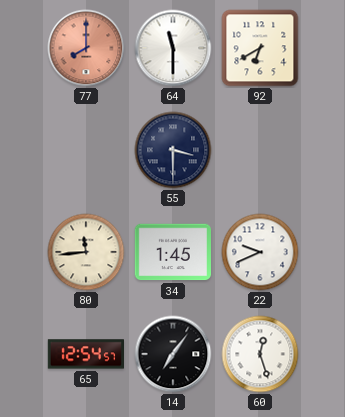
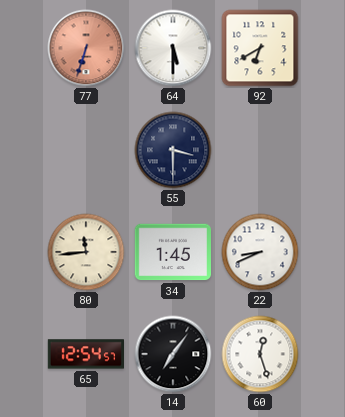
77: 8:00 -> 6:33
64: 11:30 -> 5:30
22: 9:41 -> 8:41
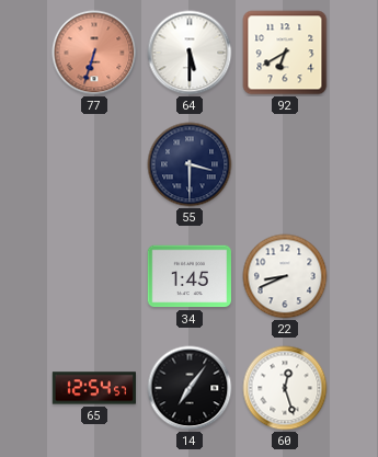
80: 11:44 -> none
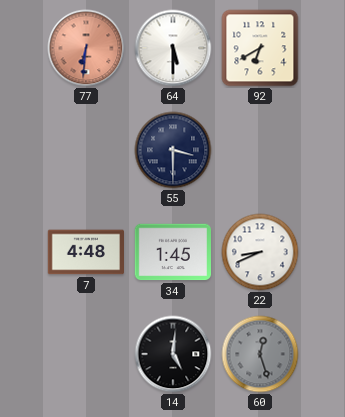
77: 6:33 -> 6:31
7: none -> 4:48
65: 12:54 -> none
14: 7:06 -> 5:01
60 dial: white -> grey
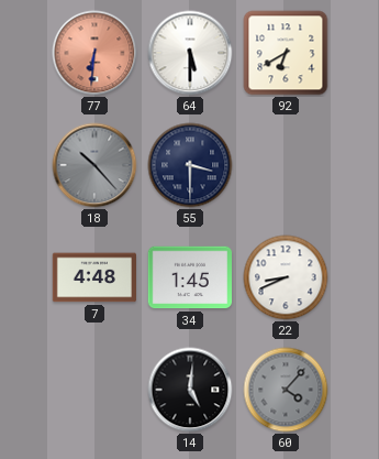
18: none -> 10:23
60: 12:27 -> 4:07
